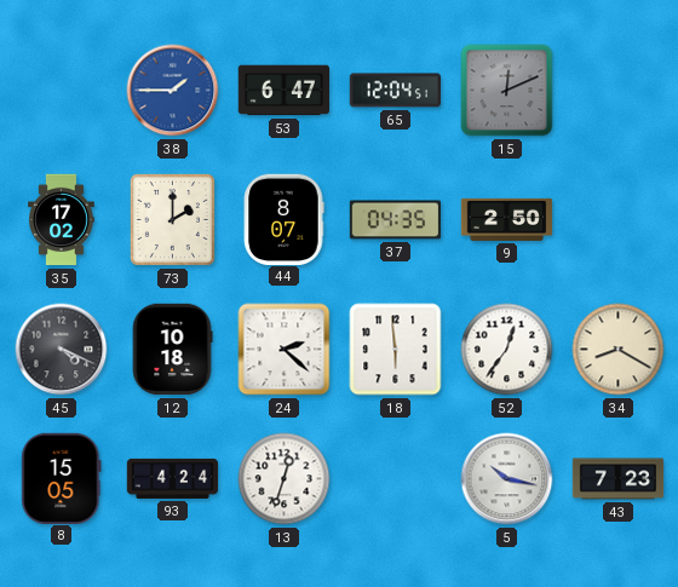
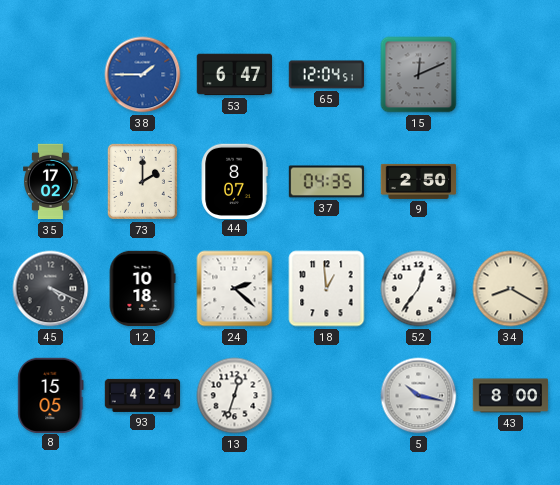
18: 5:59 -> 12:59
43: 7:23 -> 8:00
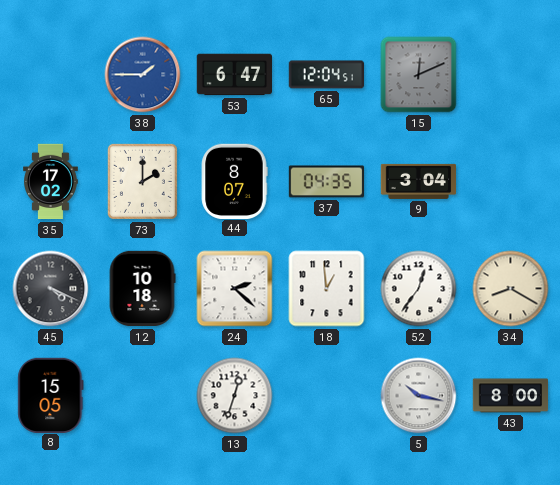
9: 2:50 -> 3:04
93: 4:24 -> none
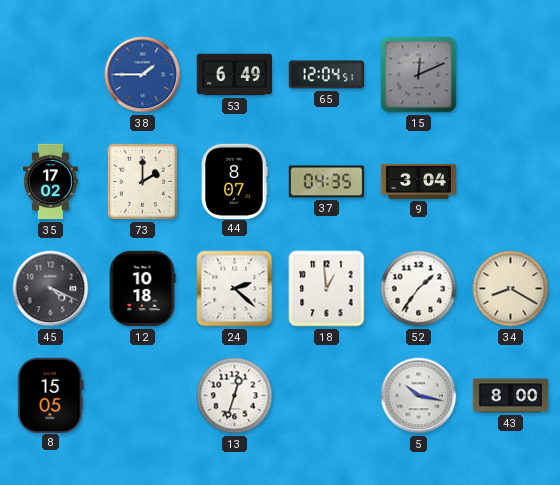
53: 6:47 -> 6:49
52: 12:36 -> 1:36
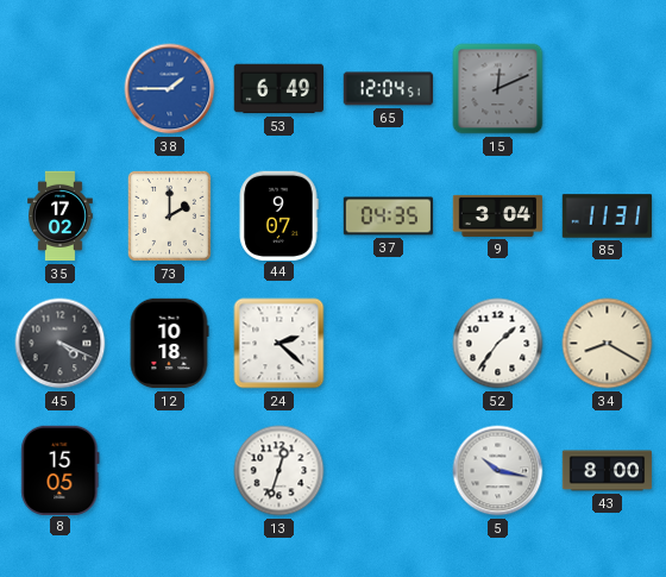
44: 8:07 -> 9:07
85: none -> 11:31
18: 12:59 -> none
